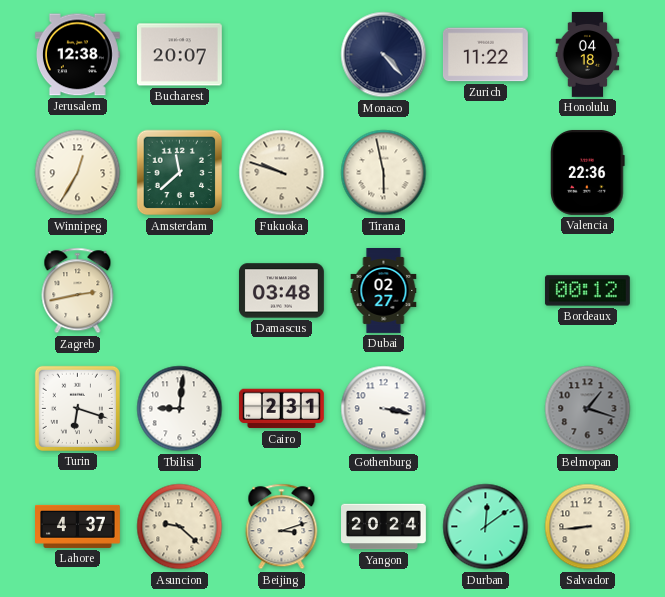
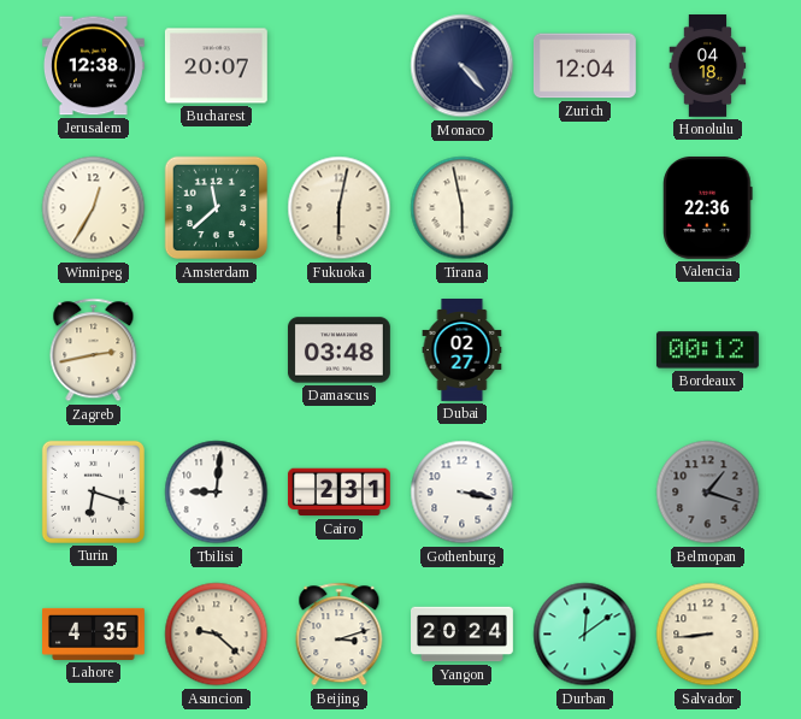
Zurich: 11:22 -> 12:04
Fukuoka: 9:48 -> 6:02
Lahore: 4:37 -> 4:35
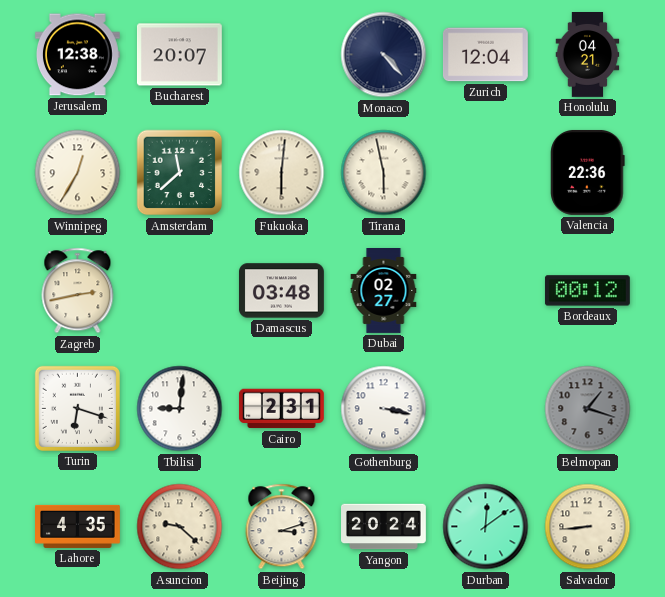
Honolulu: 04:18 -> 04:21
Fukuoka: 6:02 -> 6:01
